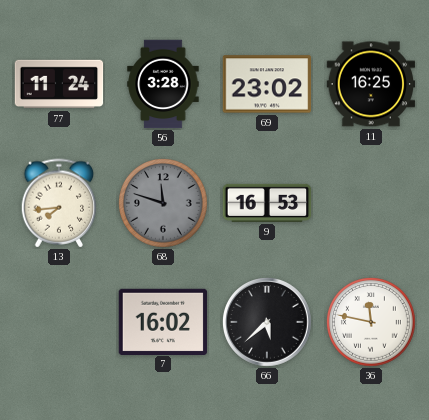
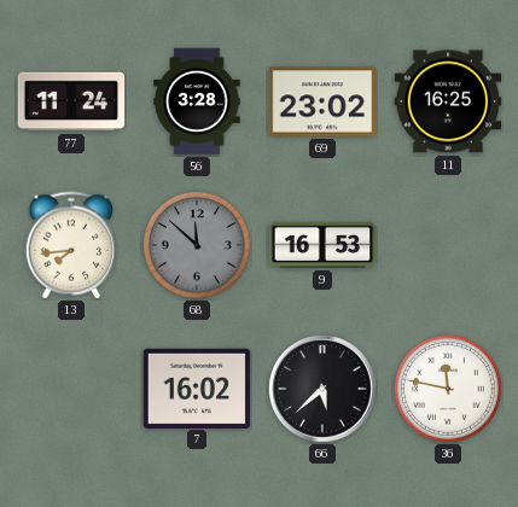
68: 11:48 -> 11:52
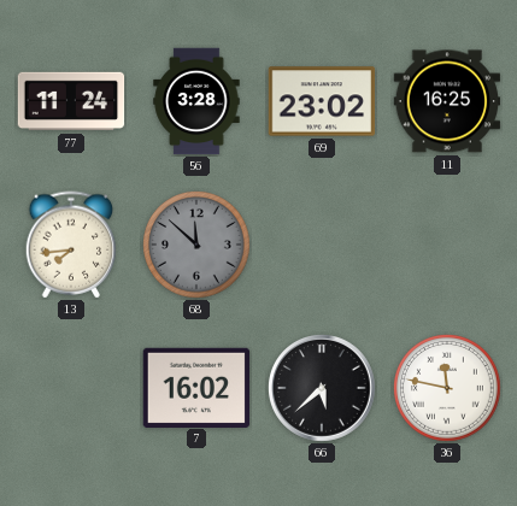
9: 16:53 -> none
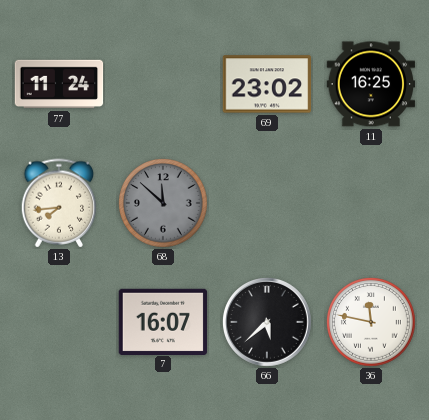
56: 3:28 -> none
7: 16:02 -> 16:07
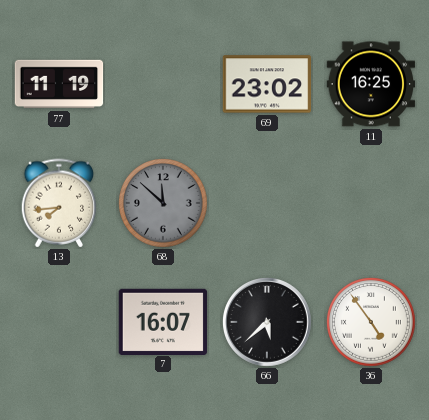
77: 11:24 -> 11:19
36: 11:47 -> 4:54
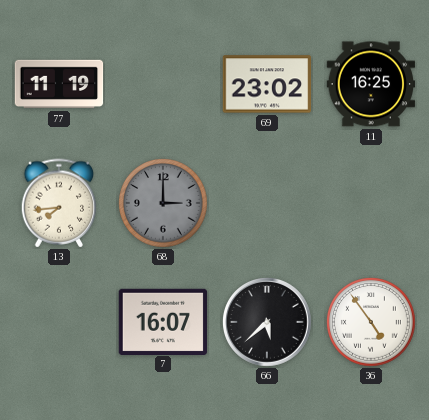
68: 11:52 -> 3:00
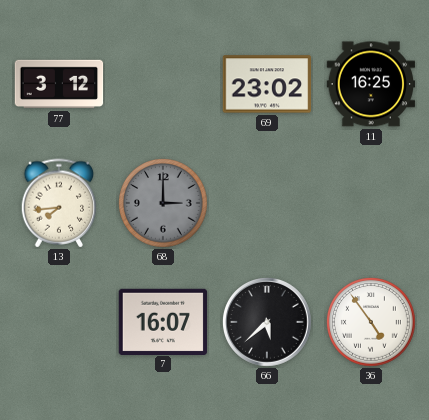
77: 11:19 -> 3:12
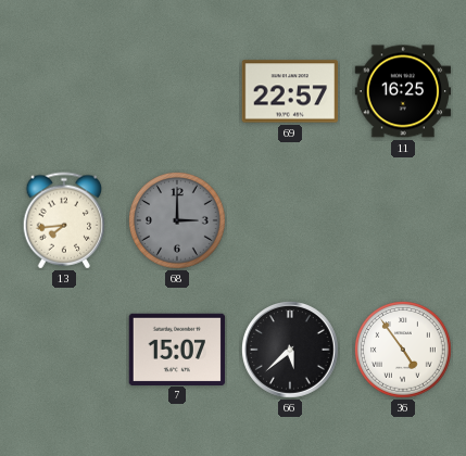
77: 3:12 -> none
69: 23:02 -> 22:57
7: 16:07 -> 15:07
